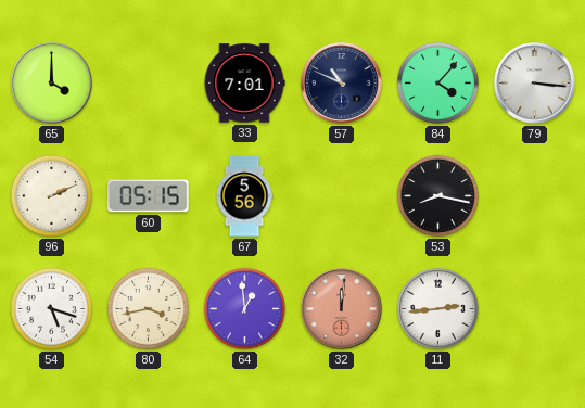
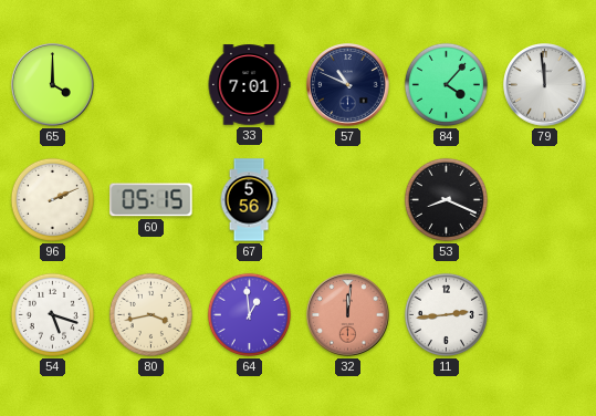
79: 3:16 -> 11:59
53: 8:17 -> 8:19
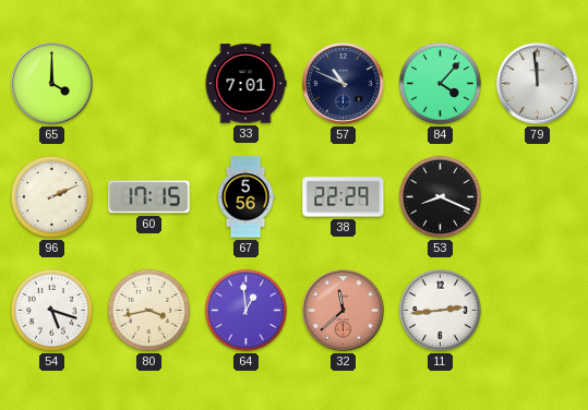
60: 05:15 -> 17:15
38: none -> 22:29
32: 12:01 -> 11:38
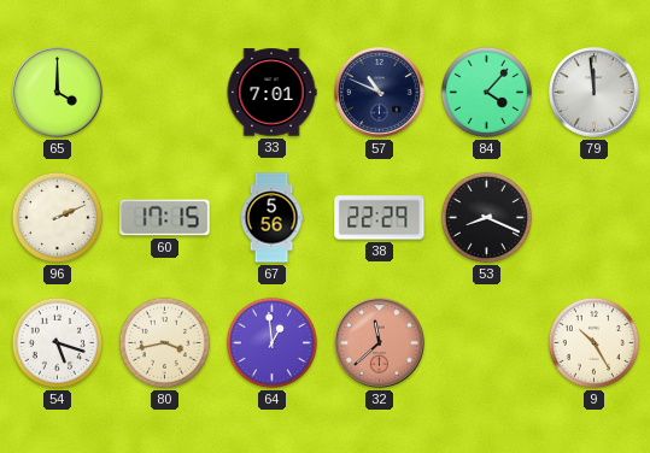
11: 2:44 -> none
9: none -> 10:25
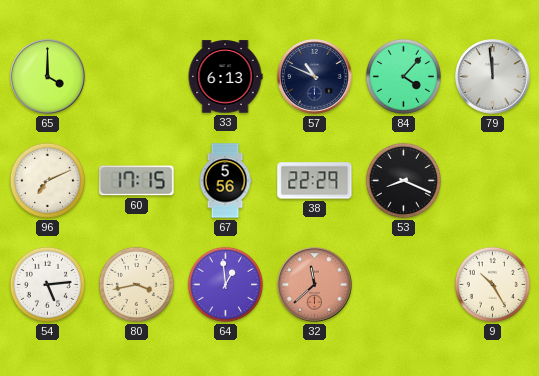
33: 7:01 -> 6:13
96: 2:11 -> 7:11
54: 5:18 -> 5:14
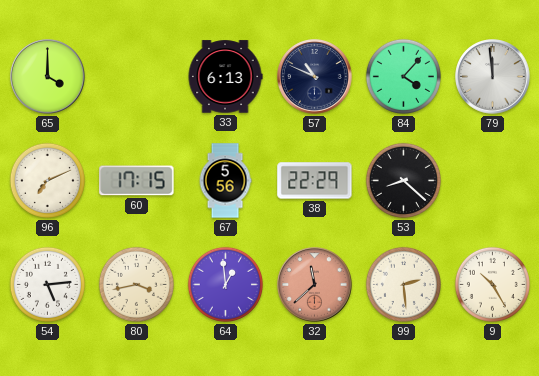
53: 8:19 -> 8:22
99: none -> 2:29
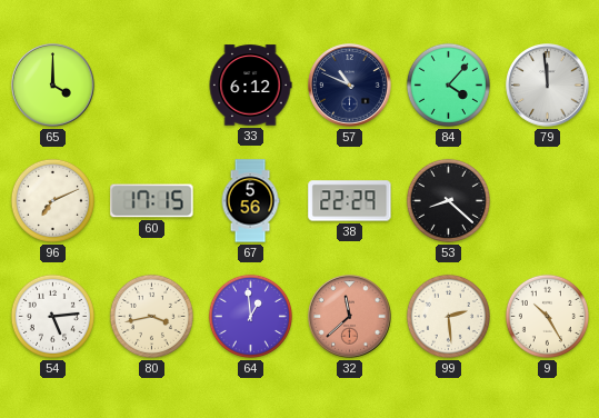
33: 6:13 -> 6:12
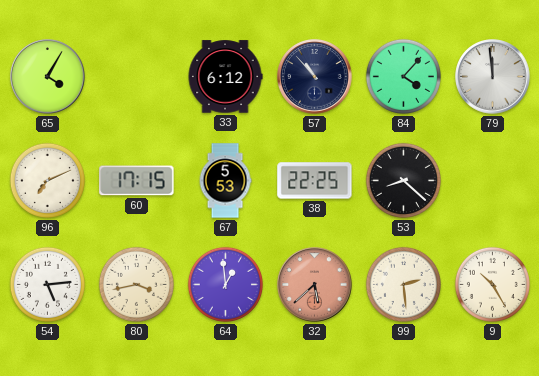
65: 4:00 -> 4:05
57: 10:49 -> 10:53
67: 5:56 -> 5:53
38: 22:29 -> 22:25
32: 11:38 -> 5:38
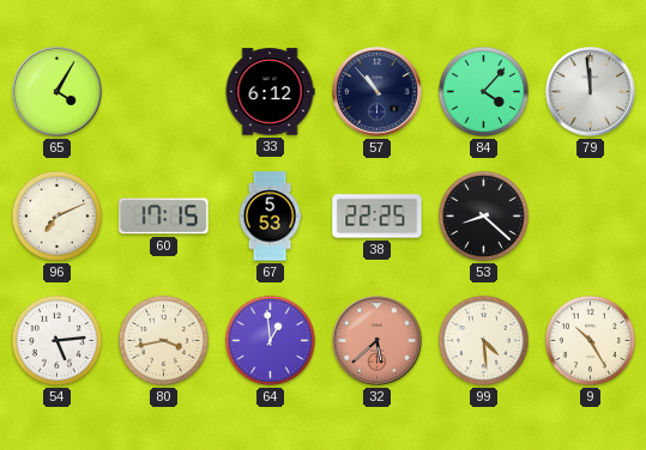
99: 2:29 -> 4:29
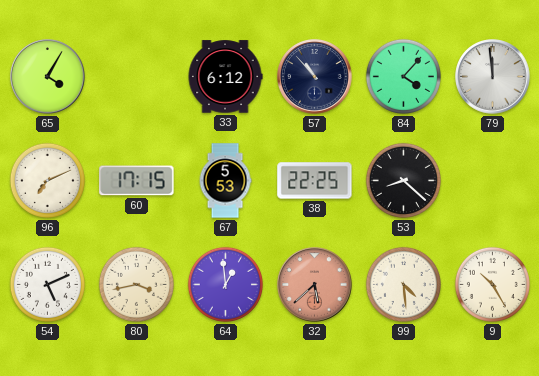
54: 5:14 -> 5:11
